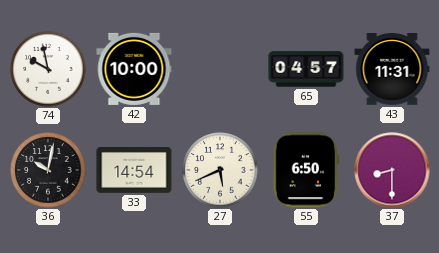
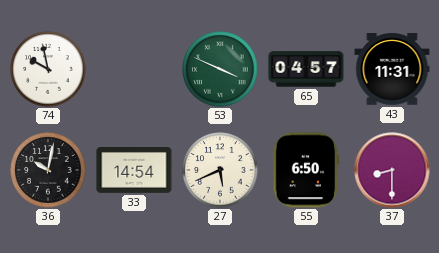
42: 10:00 -> none
53: none -> 3:49
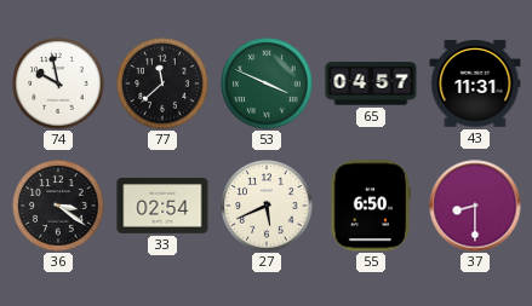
77: none -> 11:38
36: 10:02 -> 3:21
33: 14:54 -> 02:54
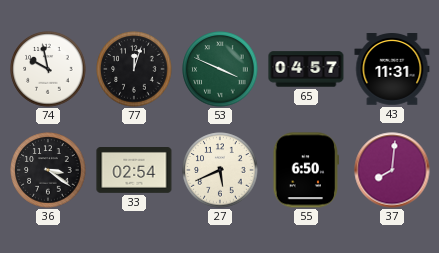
77: 11:38 -> 12:03
37: 8:30 -> 8:01
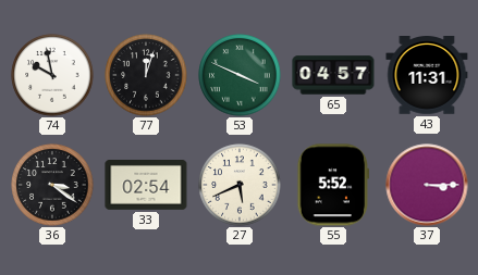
55: 6:50 -> 5:52
37: 8:01 -> 3:15
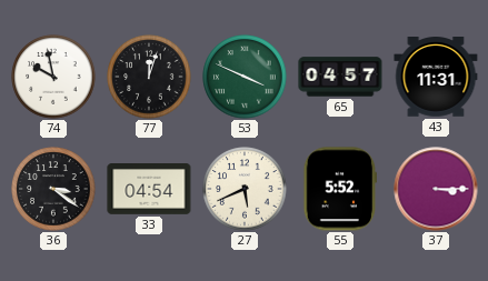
33: 02:54 -> 04:54
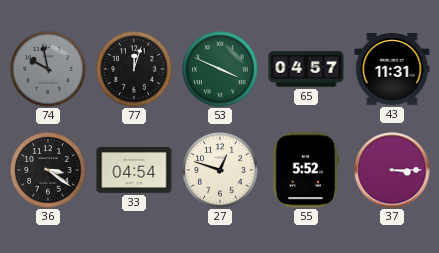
74 dial: white -> grey
27: 5:41 -> 12:48
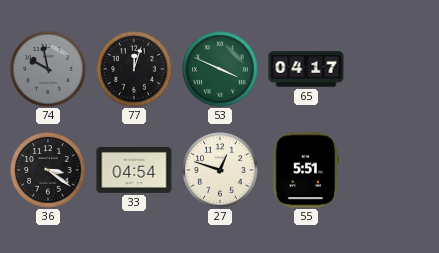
65: 04:57 -> 04:17
43: 11:31 -> none
55: 5:52 -> 5:51
37: 3:15 -> none
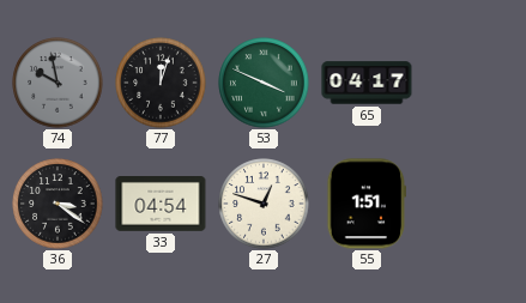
55: 5:51 -> 1:51
